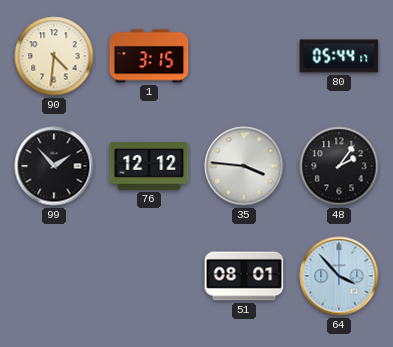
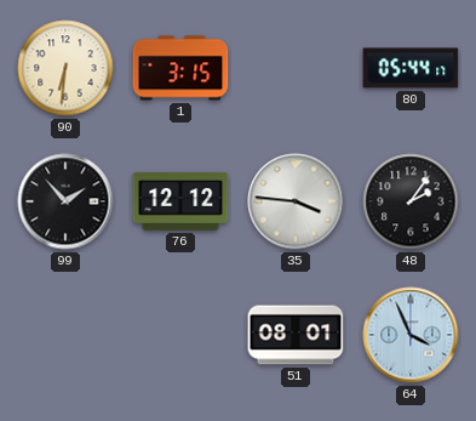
90: 4:31 -> 6:31
64: 3:53 -> 3:56
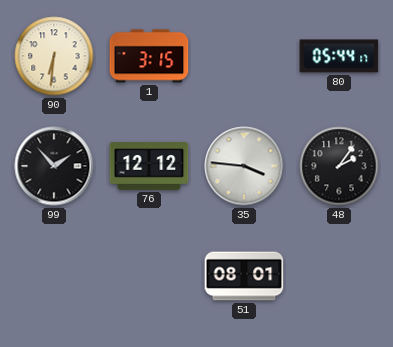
64: 3:56 -> none
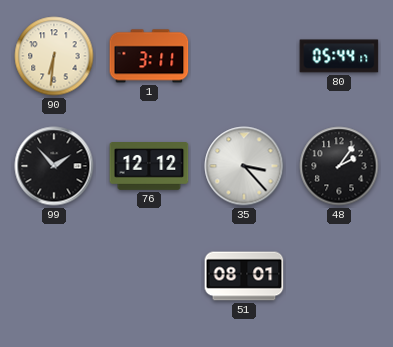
1: 3:15 -> 3:11
35: 3:46 -> 3:23
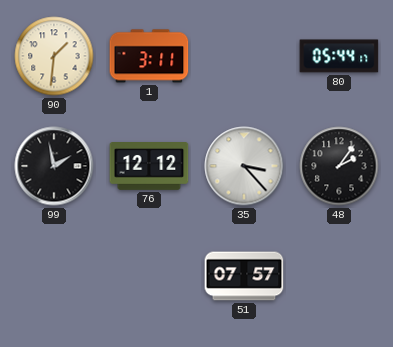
90: 6:31 -> 1:31
99: 1:53 -> 1:58
51: 08:01 -> 07:57
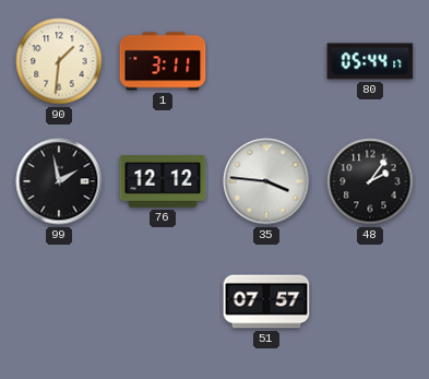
35: 3:23 -> 3:46
